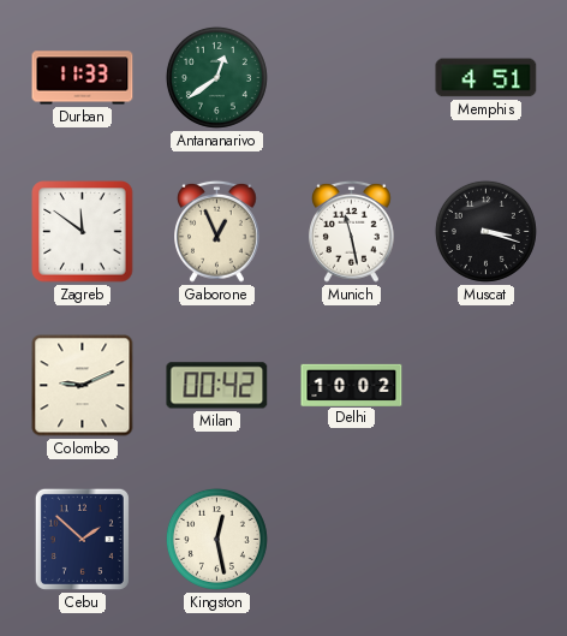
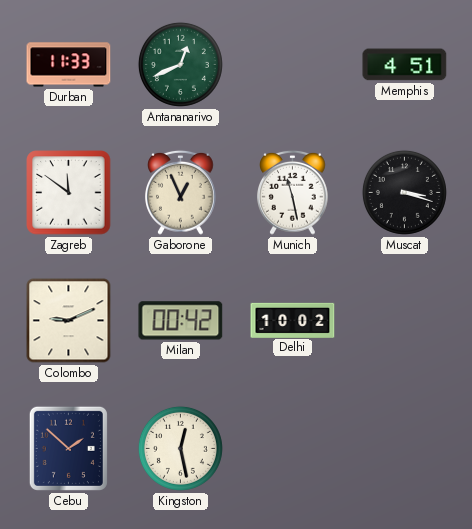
Antananarivo: 12:39 -> 12:41
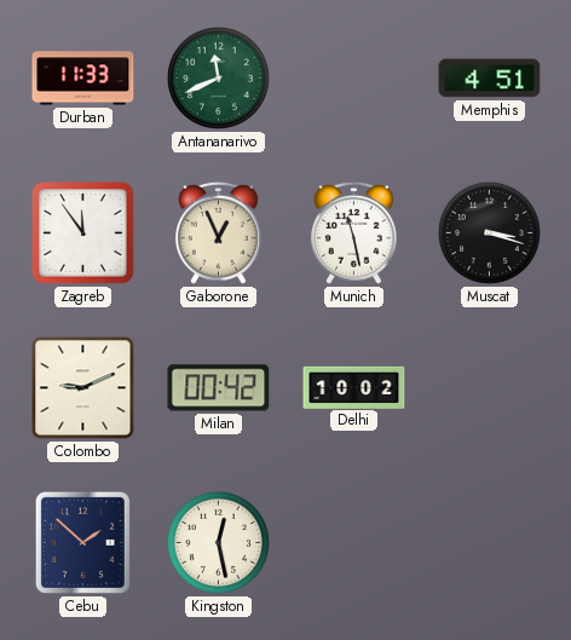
Antananarivo: 12:41 -> 11:41
Zagreb: 11:51 -> 11:54
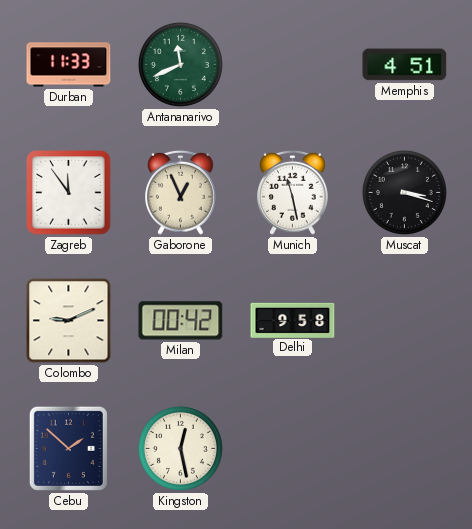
Delhi: 10:02 -> 9:58
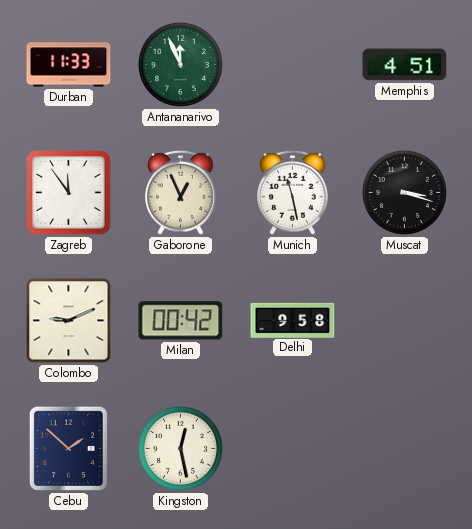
Antananarivo: 11:41 -> 11:56
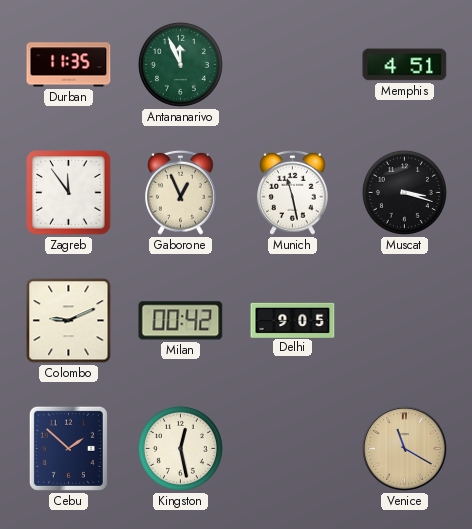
Durban: 11:33 -> 11:35
Delhi: 9:58 -> 9:05
Venice: none -> 11:20
